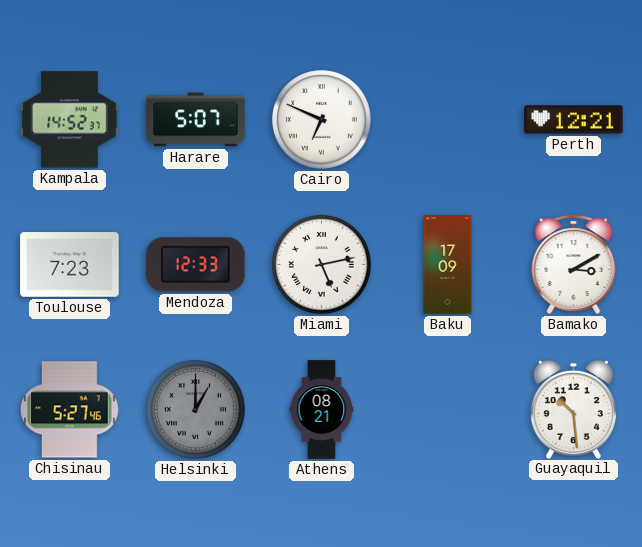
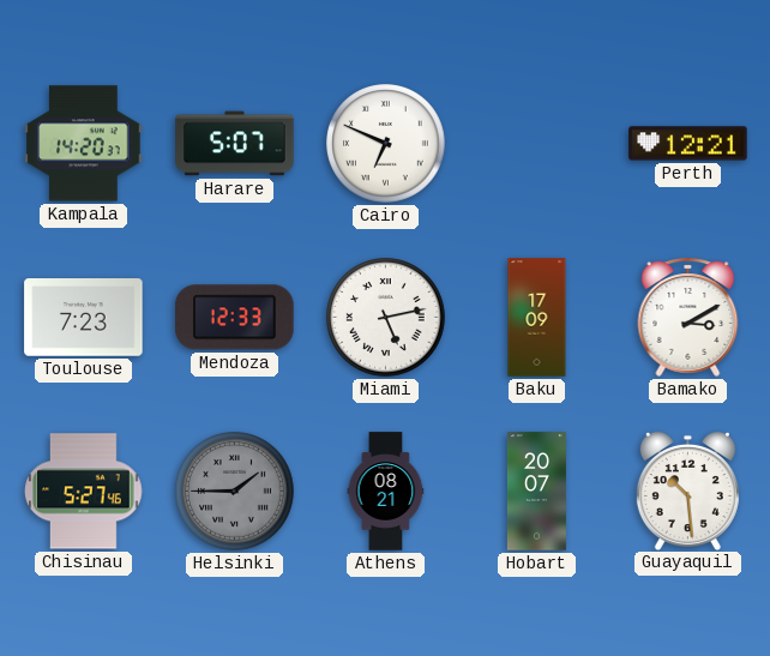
Kampala: 14:52 -> 14:20
Helsinki: 1:00 -> 1:45
Hobart: none -> 20:07
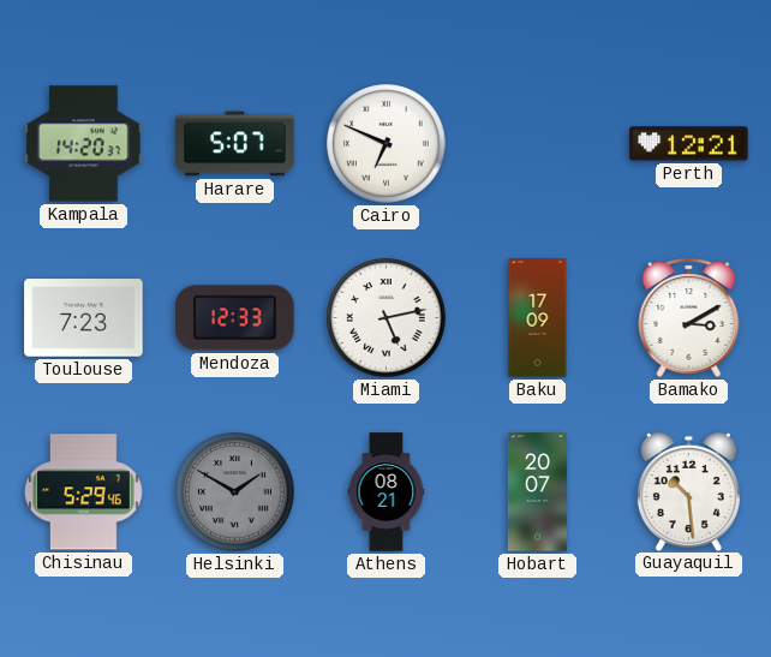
Chisinau: 5:27 -> 5:29
Helsinki: 1:45 -> 1:50
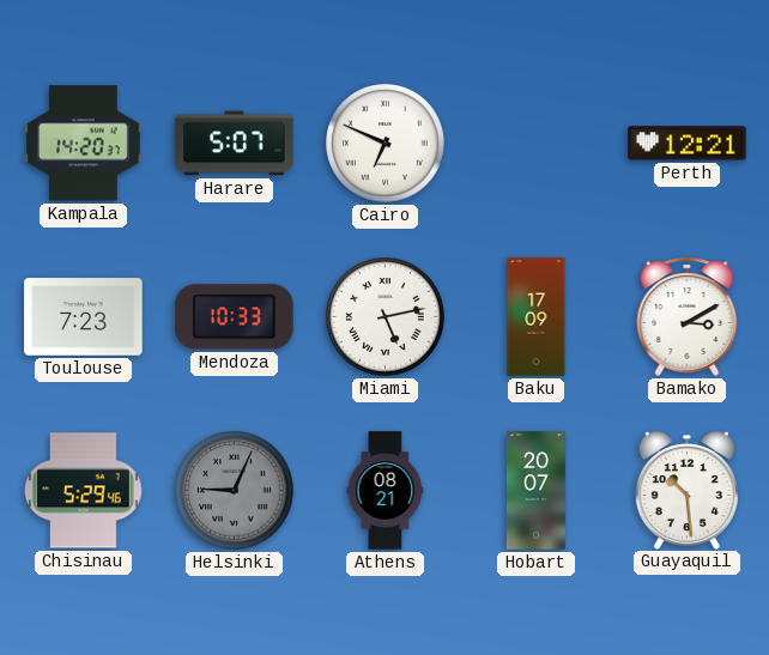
Mendoza: 12:33 -> 10:33
Helsinki: 1:50 -> 9:04
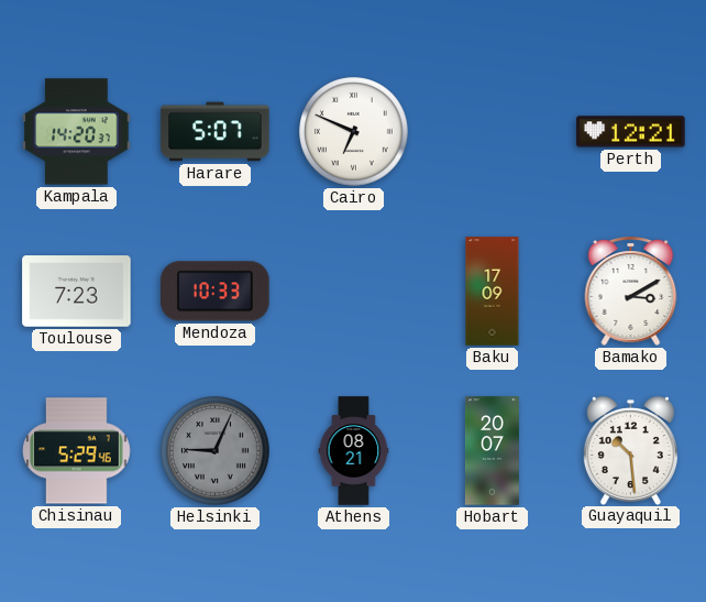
Miami: 5:13 -> none
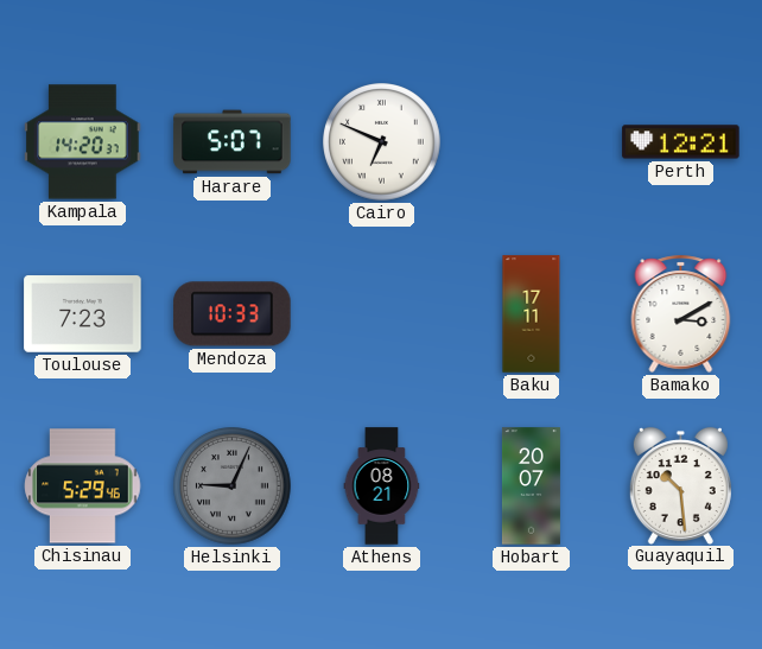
Baku: 17:09 -> 17:11
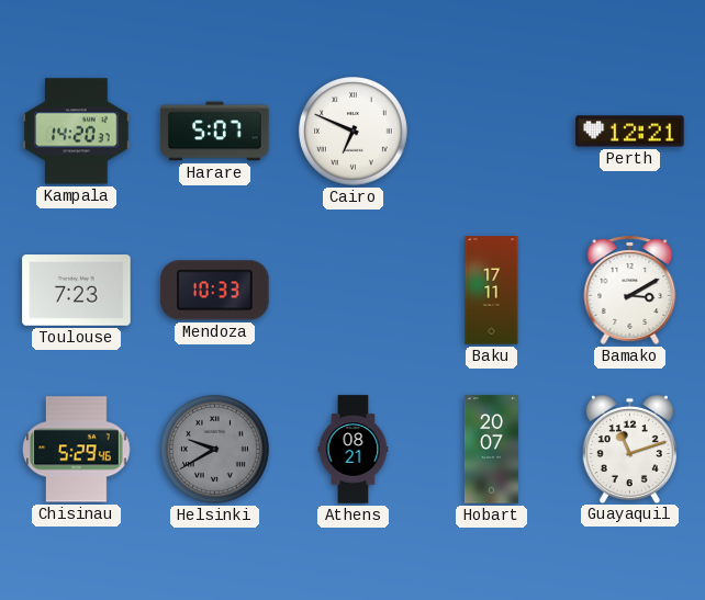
Helsinki: 9:04 -> 9:40
Guayaquil: 10:29 -> 11:12
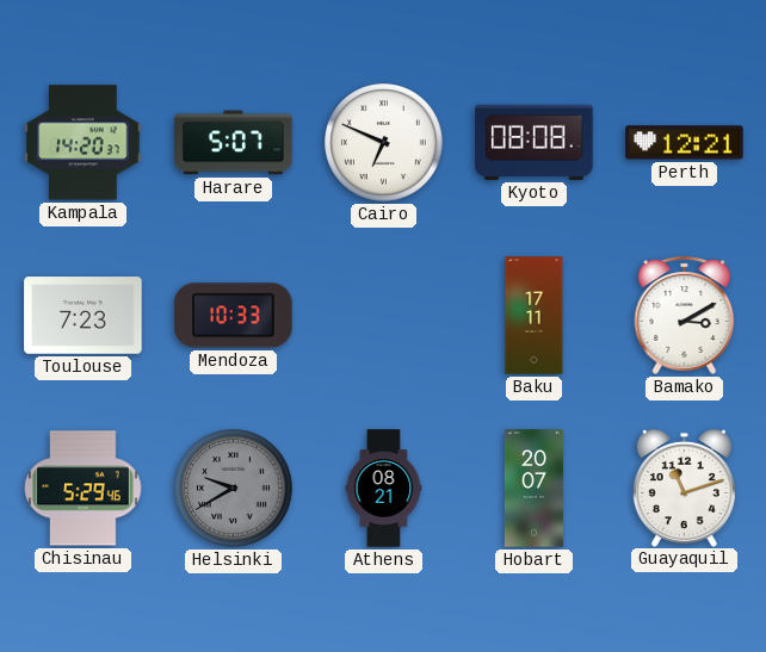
Kyoto: none -> 08:08
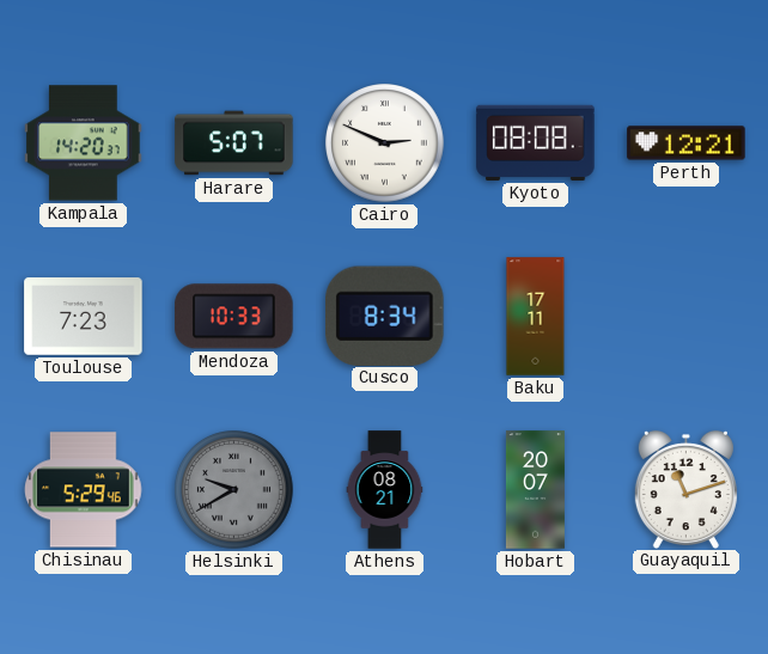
Cairo: 6:49 -> 2:49
Cusco: none -> 8:34
Bamako: 3:10 -> none
